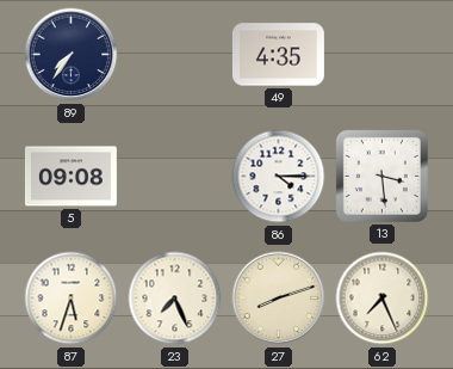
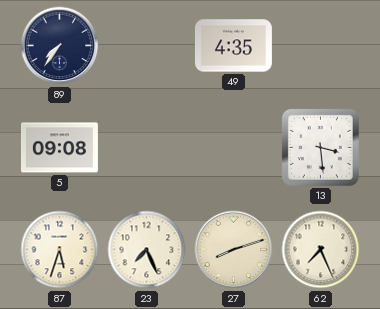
86: 4:15 -> none
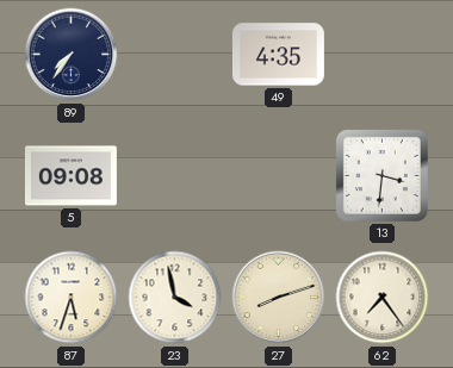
13: 3:29 -> 3:31
23: 7:26 -> 3:58
62: 7:26 -> 7:24
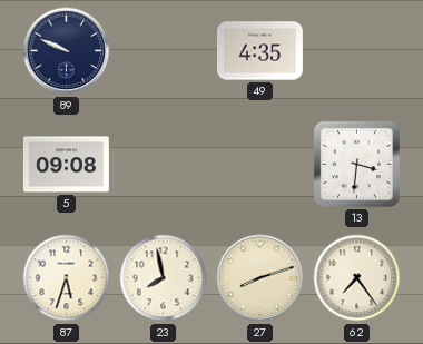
89: 7:36 -> 9:49
23: 3:58 -> 7:58
